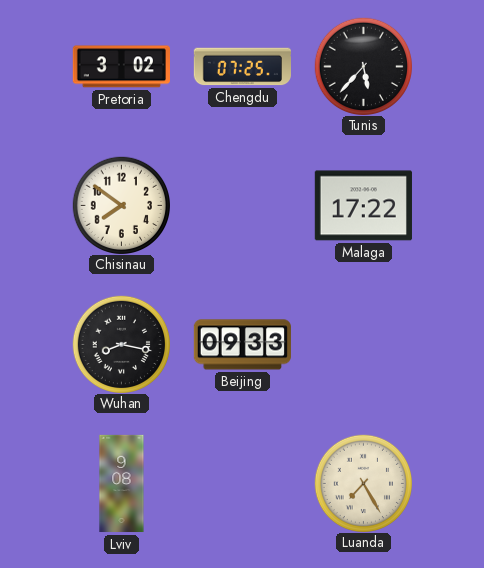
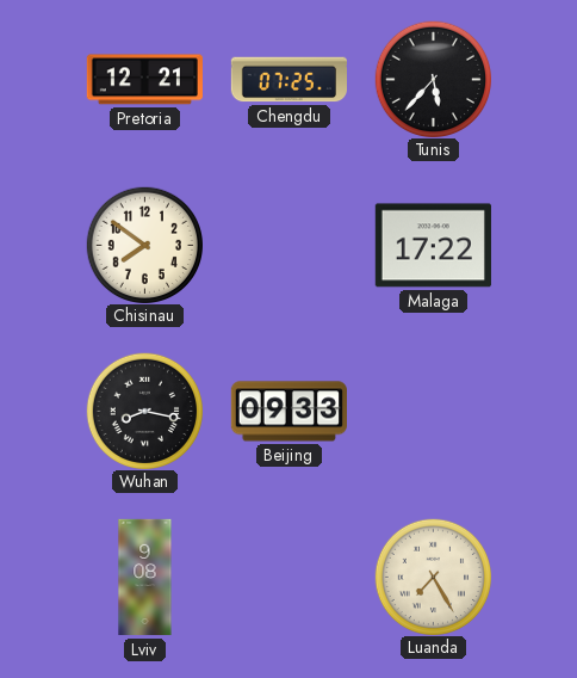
Pretoria: 3:02 -> 12:21
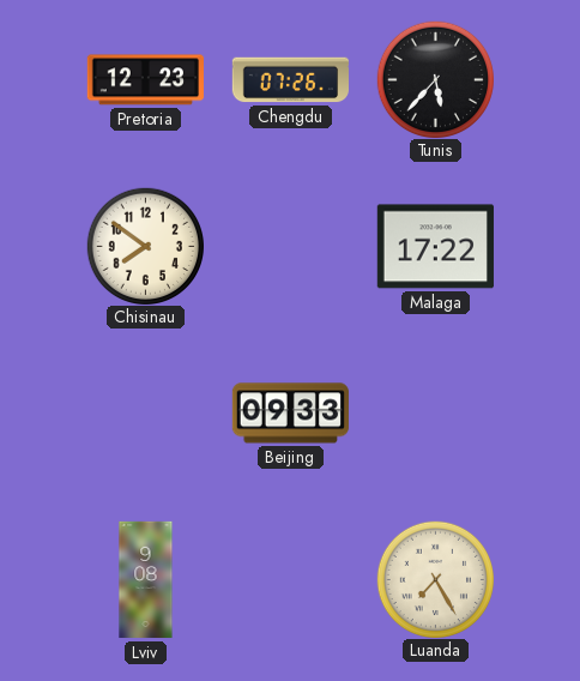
Pretoria: 12:21 -> 12:23
Chengdu: 07:25 -> 07:26
Wuhan: 8:17 -> none
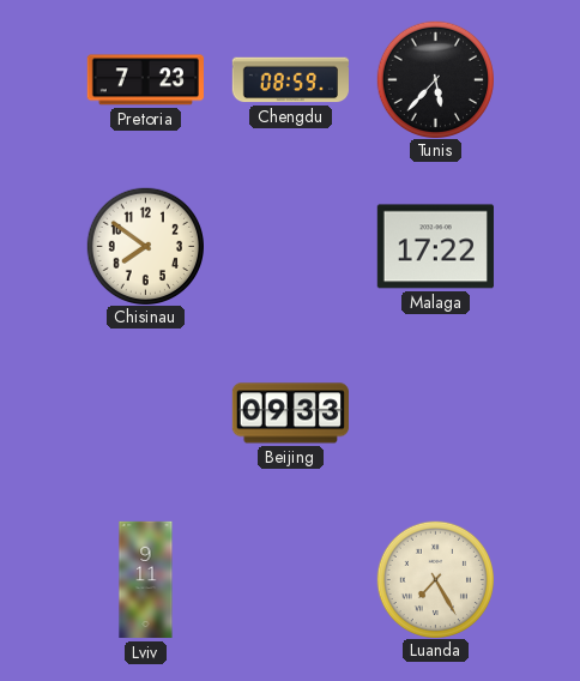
Pretoria: 12:23 -> 7:23
Chengdu: 07:26 -> 08:59
Lviv: 9:08 -> 9:11
